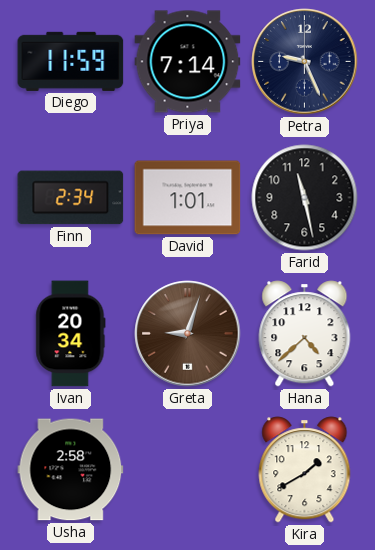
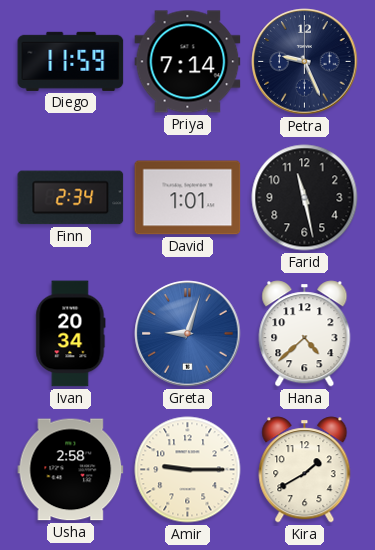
Greta dial: brown -> blue
Amir: none -> 9:15
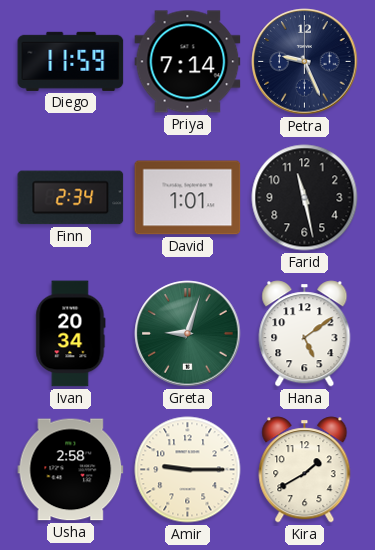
Greta dial: blue -> green
Hana: 4:38 -> 5:09
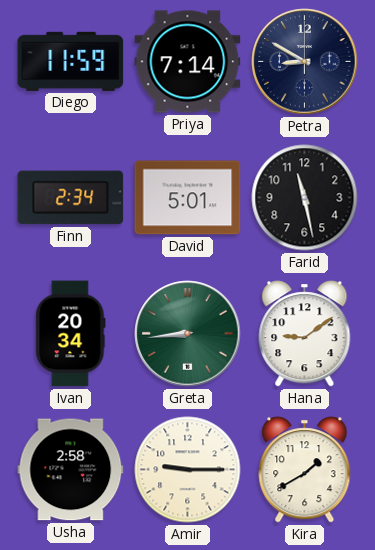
Petra: 9:26 -> 8:50
David: 1:01 -> 5:01
Greta: 9:03 -> 8:44
Hana: 5:09 -> 9:09
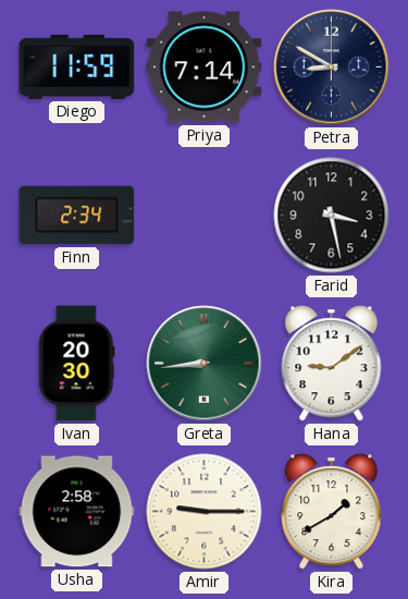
David: 5:01 -> none
Farid: 11:28 -> 3:28
Ivan: 20:34 -> 20:30
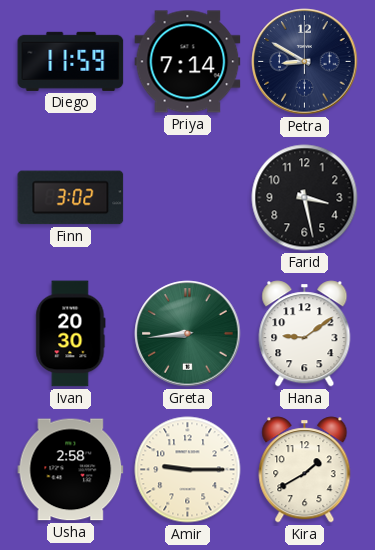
Finn: 2:34 -> 3:02
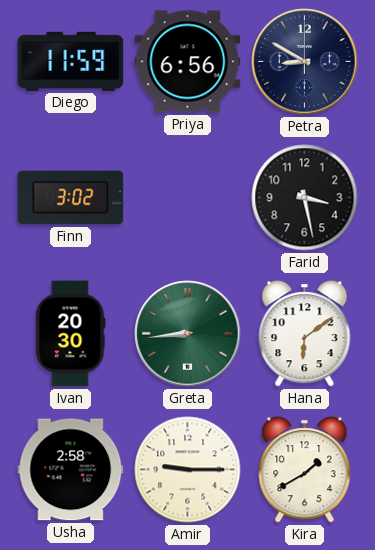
Priya: 7:14 -> 6:56
Hana: 9:09 -> 6:09
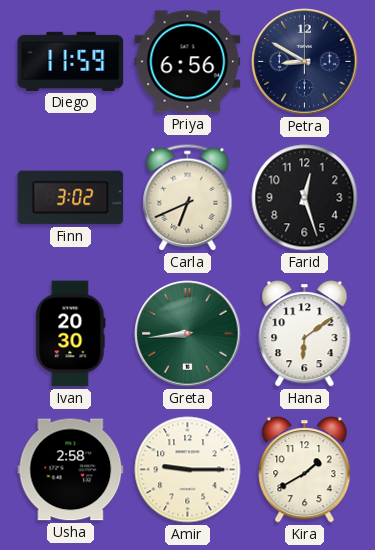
Carla: none -> 6:41
Farid: 3:28 -> 12:27
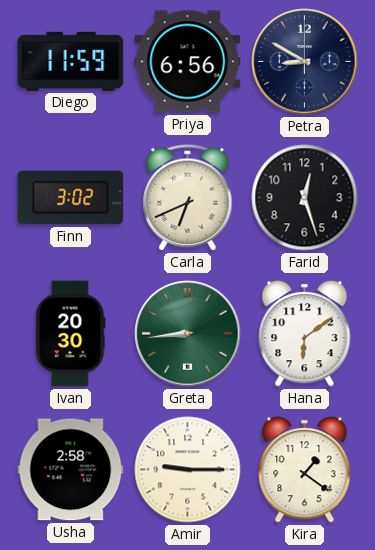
Kira: 1:40 -> 1:21
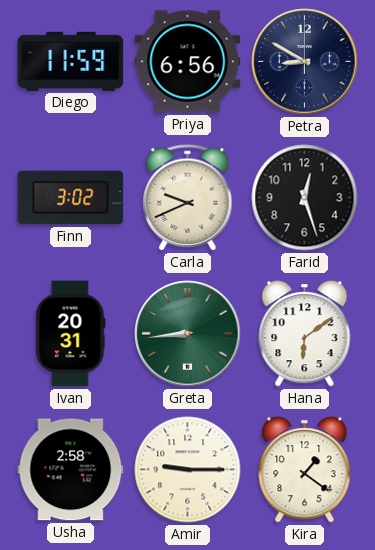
Carla: 6:41 -> 9:41
Ivan: 20:30 -> 20:31
